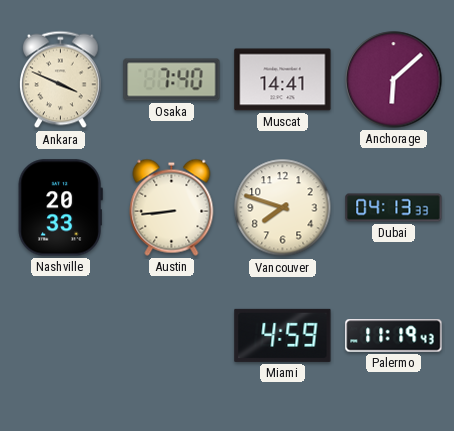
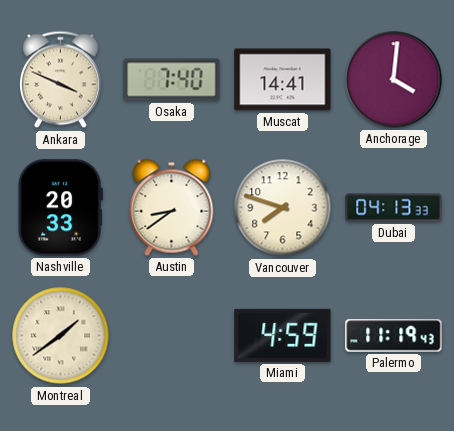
Anchorage: 6:08 -> 4:01
Austin: 8:44 -> 8:39
Montreal: none -> 1:39
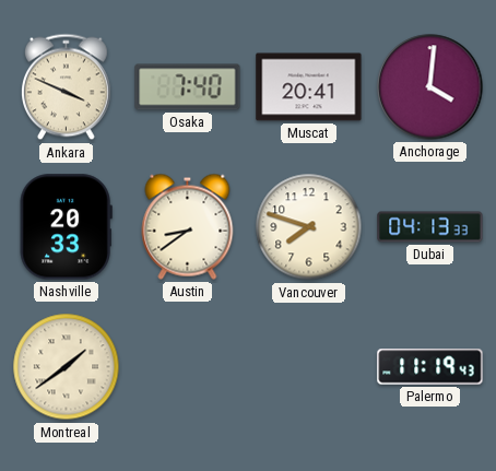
Muscat: 14:41 -> 20:41
Miami: 4:59 -> none
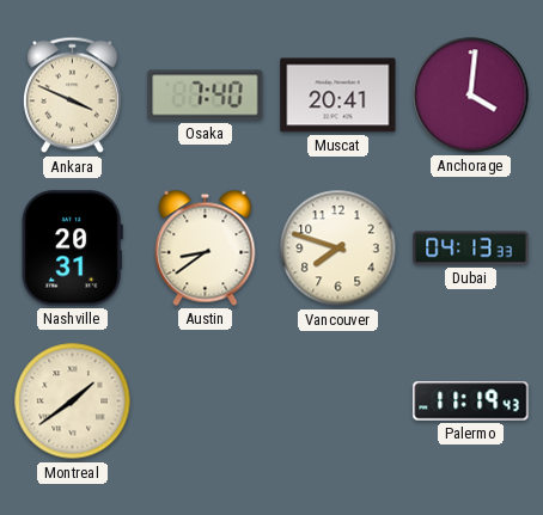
Nashville: 20:33 -> 20:31
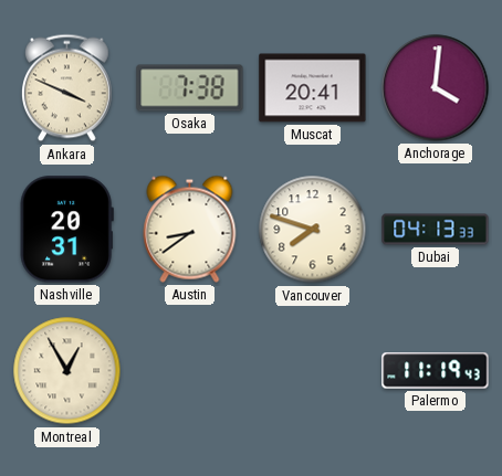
Osaka: 7:40 -> 7:38
Montreal: 1:39 -> 12:55
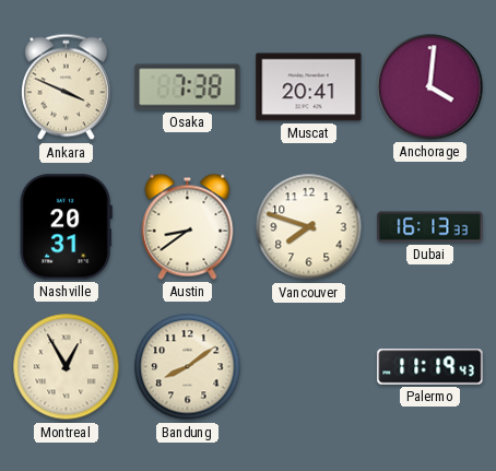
Dubai: 04:13 -> 16:13
Bandung: none -> 8:09
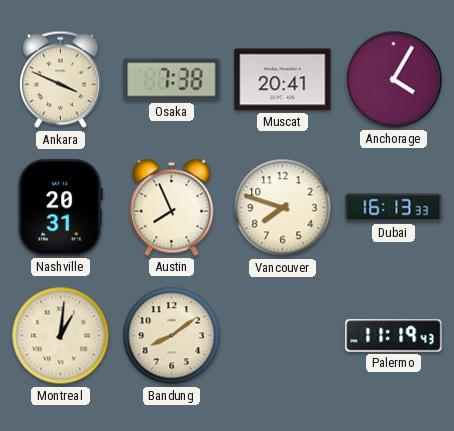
Anchorage: 4:01 -> 4:05
Austin: 8:39 -> 7:56
Montreal: 12:55 -> 1:01
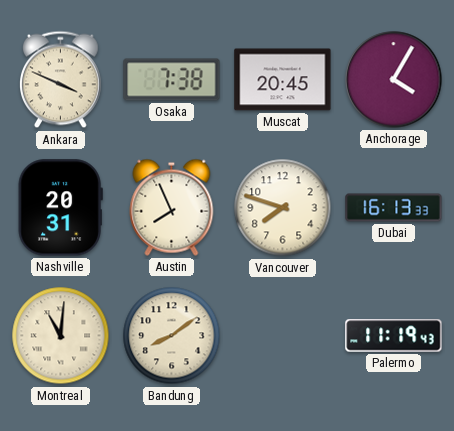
Muscat: 20:41 -> 20:45
Montreal: 1:01 -> 11:01
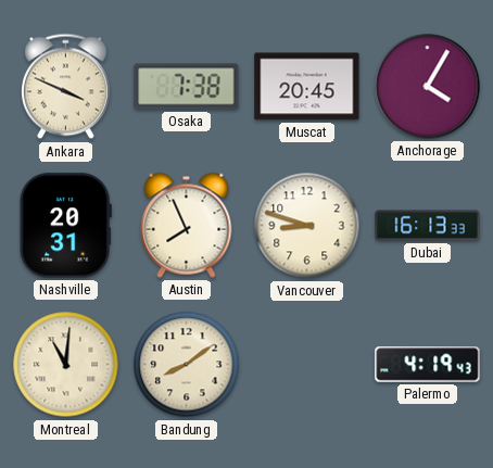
Vancouver: 7:48 -> 8:48
Palermo: 11:19 -> 4:19
